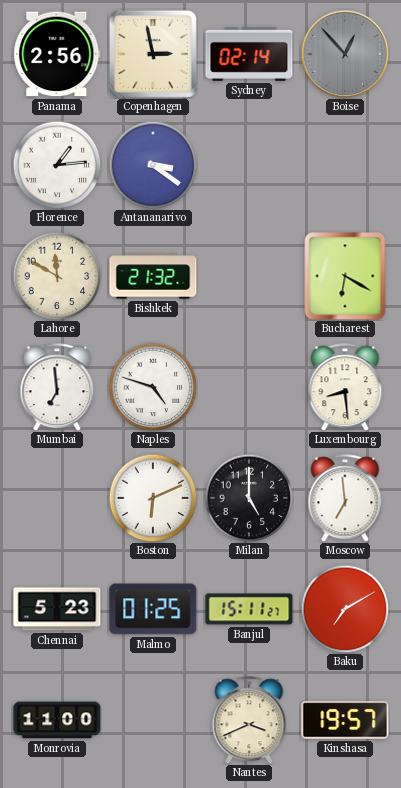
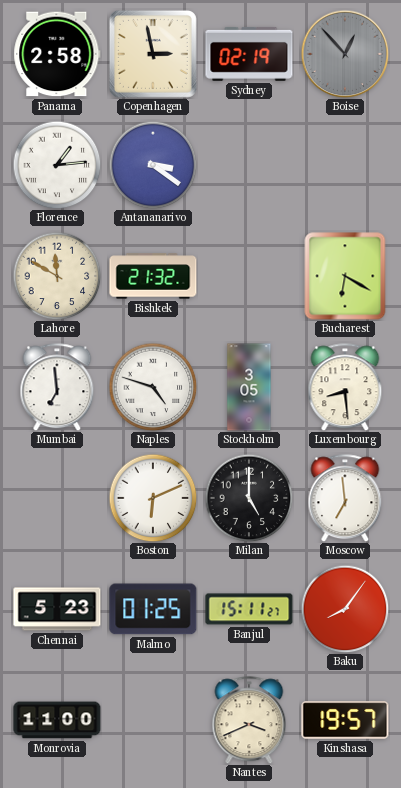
Panama: 2:56 -> 2:58
Sydney: 02:14 -> 02:19
Stockholm: none -> 3:05
Baku: 7:10 -> 8:06
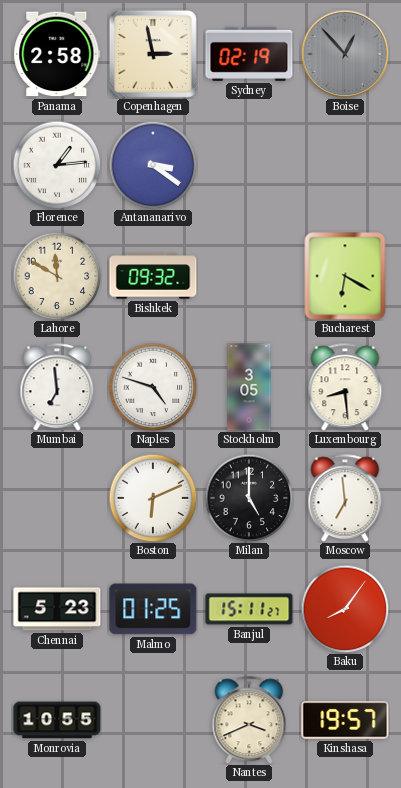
Bishkek: 21:32 -> 09:32
Monrovia: 11:00 -> 10:55
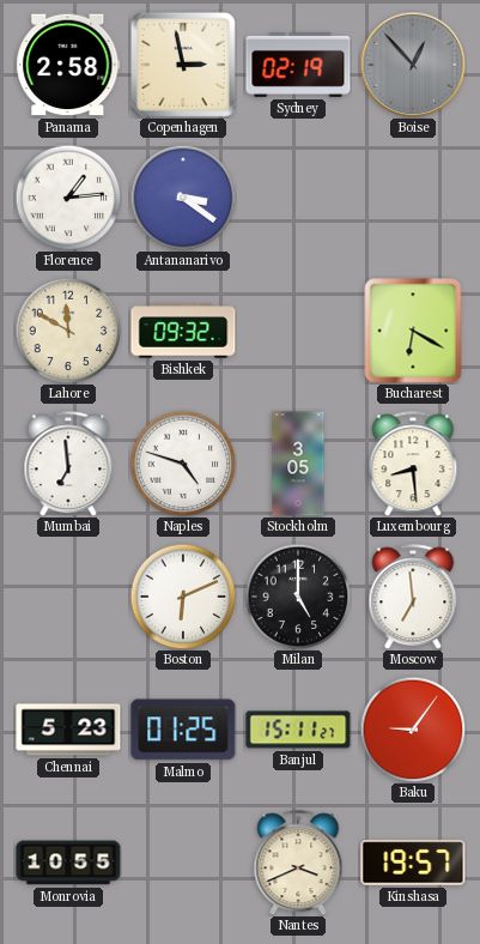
Baku: 8:06 -> 9:06
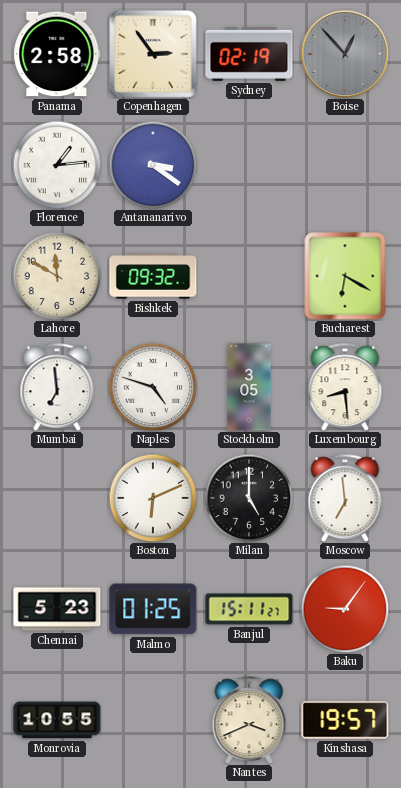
Copenhagen: 2:58 -> 2:54
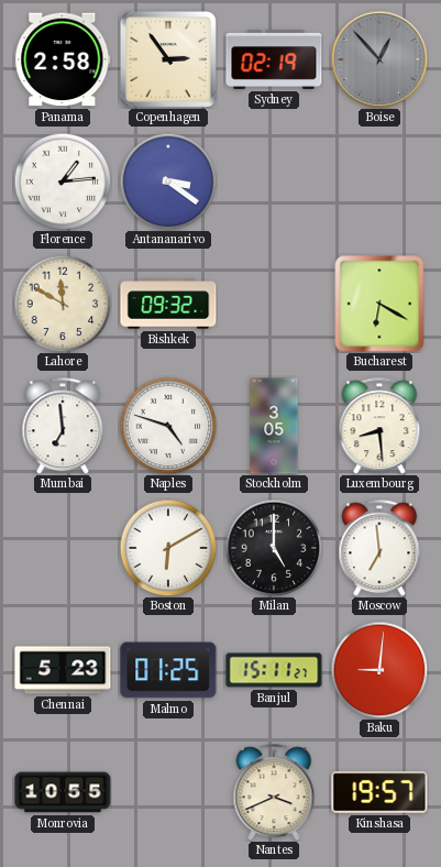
Boston: 6:11 -> 6:10
Baku: 9:06 -> 9:01
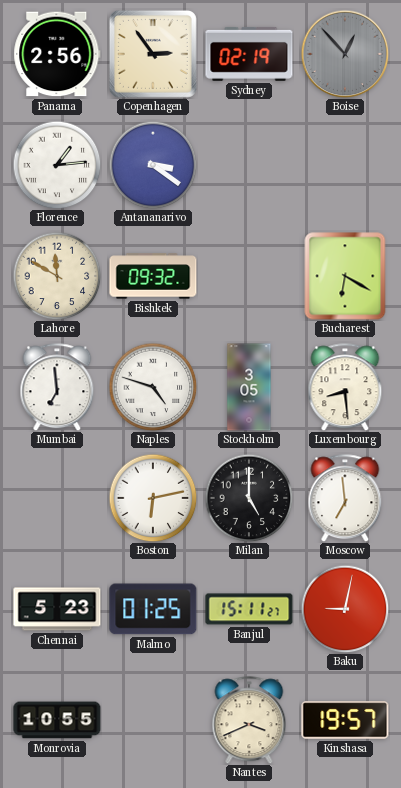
Panama: 2:58 -> 2:56
Boston: 6:10 -> 6:13
Baku: 9:01 -> 9:02
